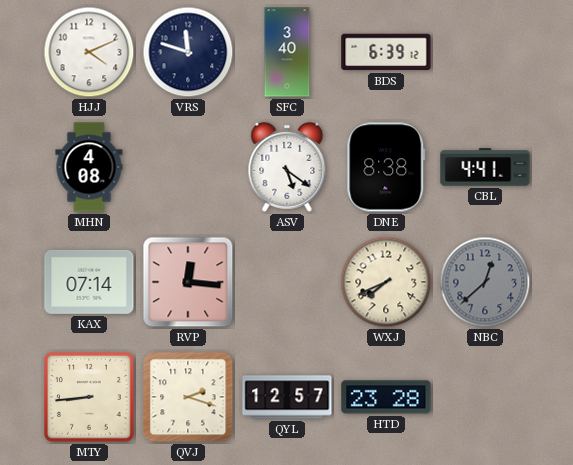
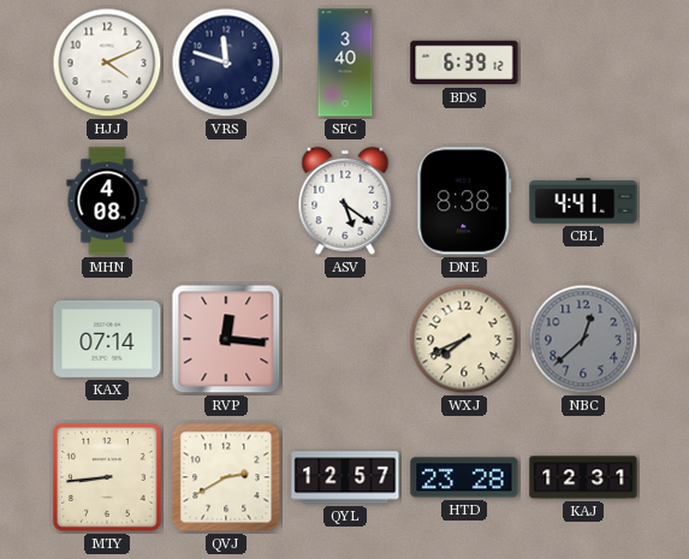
QVJ: 2:18 -> 2:40
KAJ: none -> 12:31
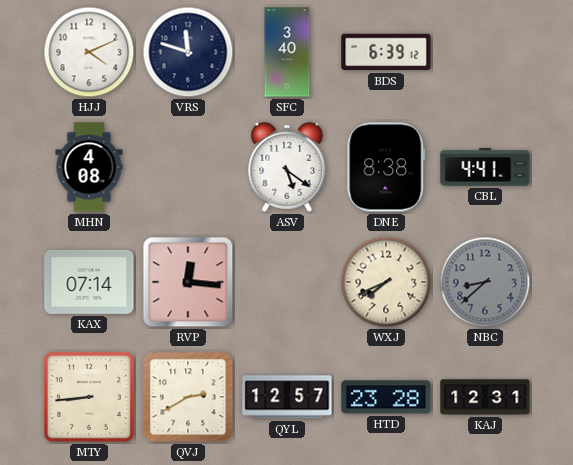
NBC: 12:38 -> 8:38
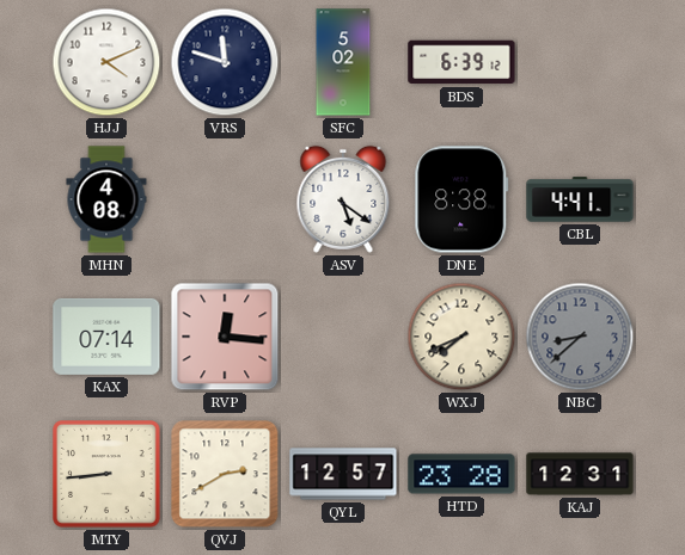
SFC: 3:40 -> 5:02
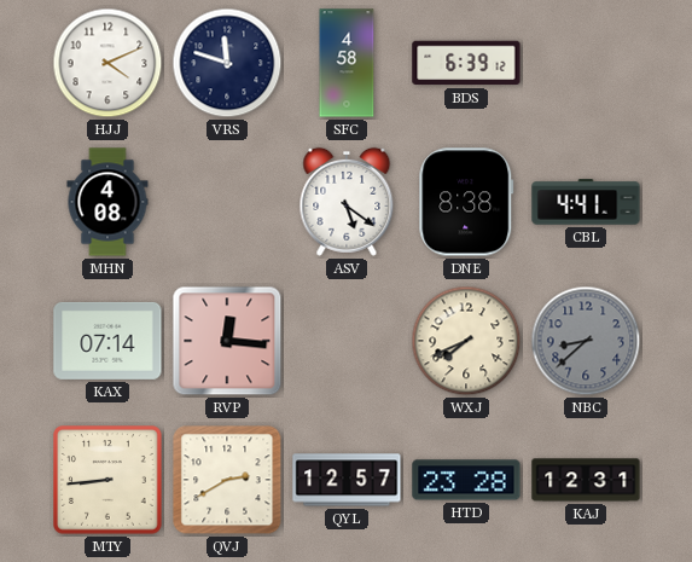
SFC: 5:02 -> 4:58
